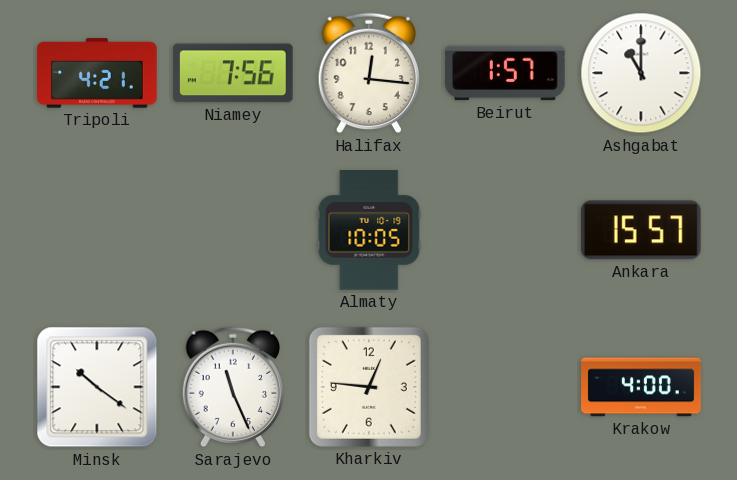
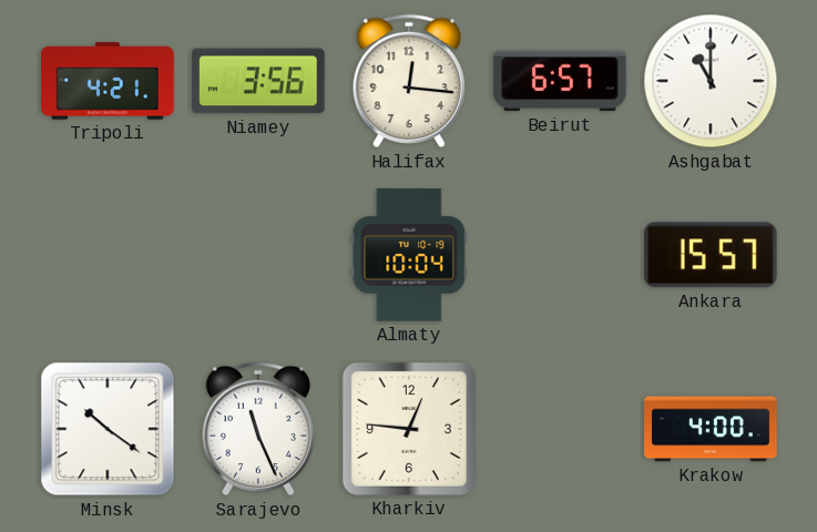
Niamey: 7:56 -> 3:56
Beirut: 1:57 -> 6:57
Almaty: 10:05 -> 10:04
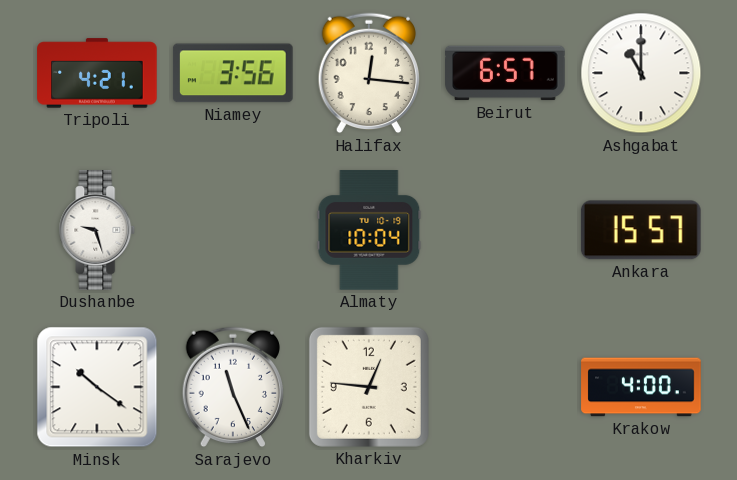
Dushanbe: none -> 9:27
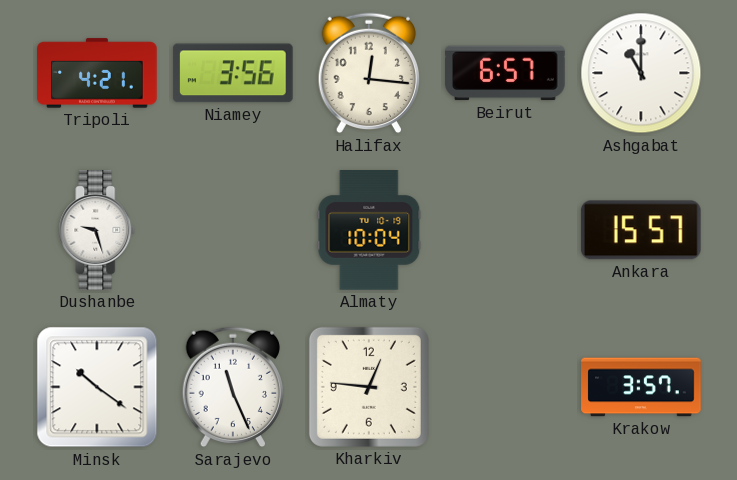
Krakow: 4:00 -> 3:57
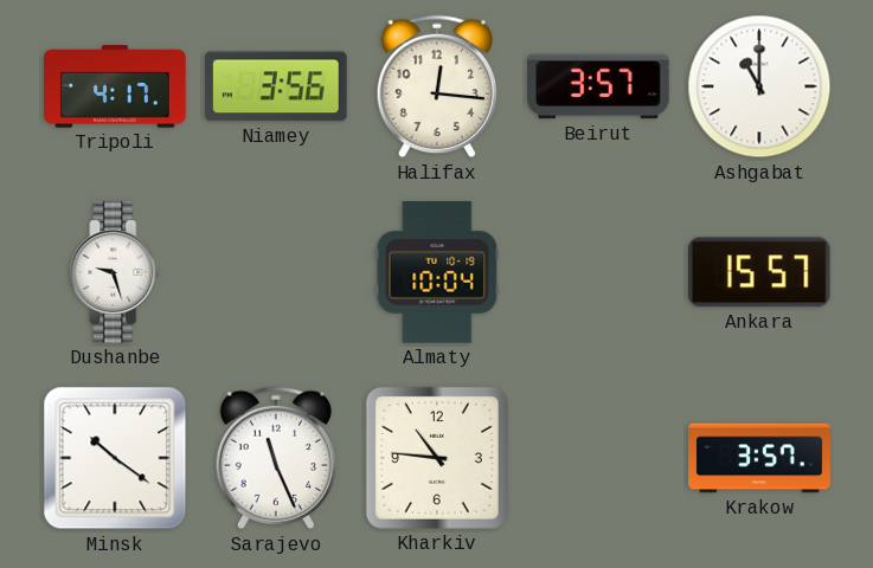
Tripoli: 4:21 -> 4:17
Beirut: 6:57 -> 3:57
Kharkiv: 12:46 -> 10:46
